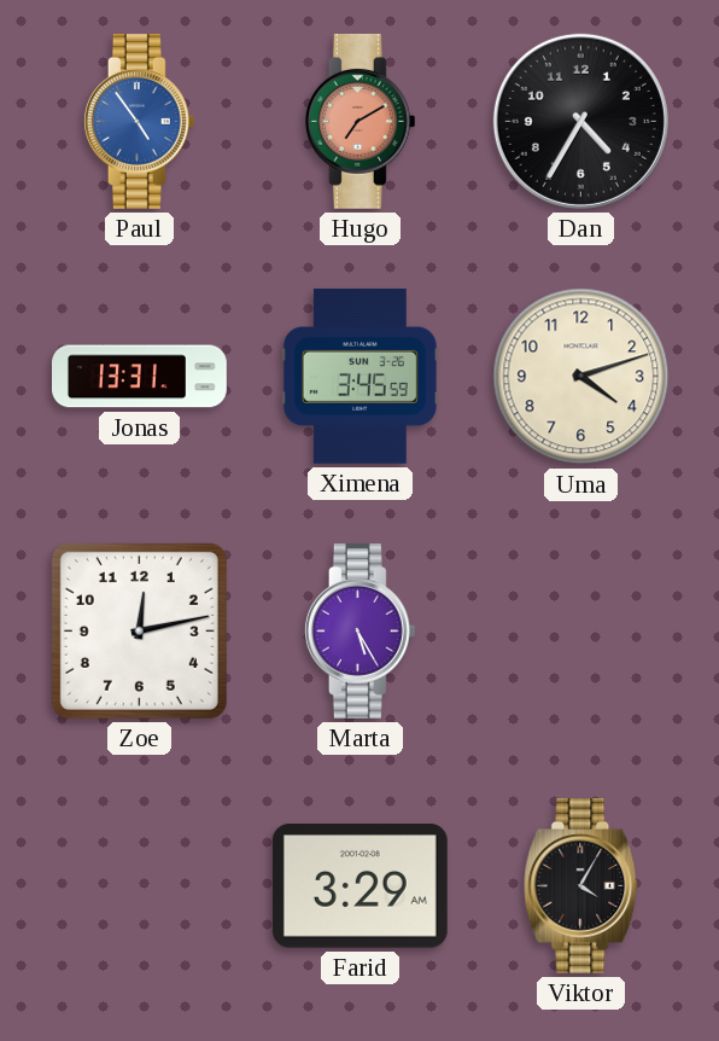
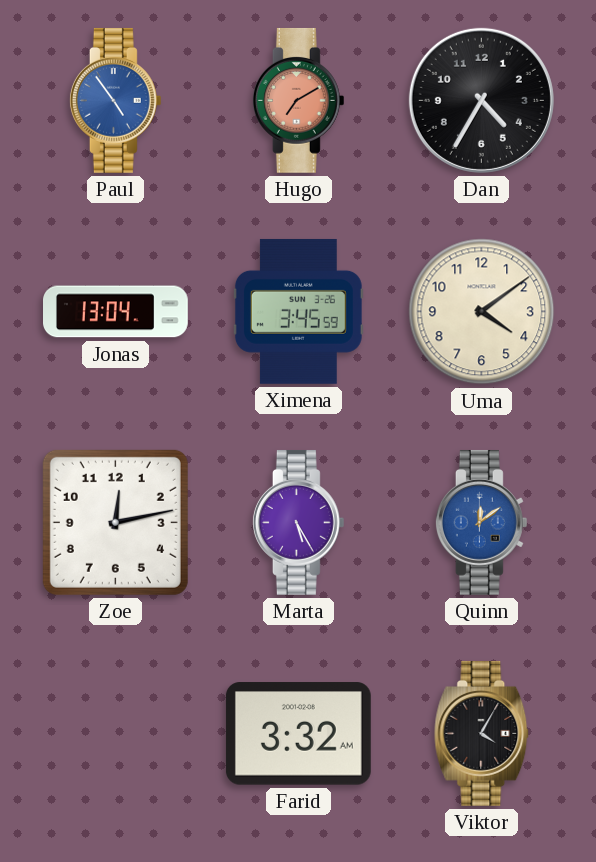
Jonas: 13:31 -> 13:04
Uma: 4:12 -> 4:09
Quinn: none -> 12:09
Farid: 3:29 -> 3:32
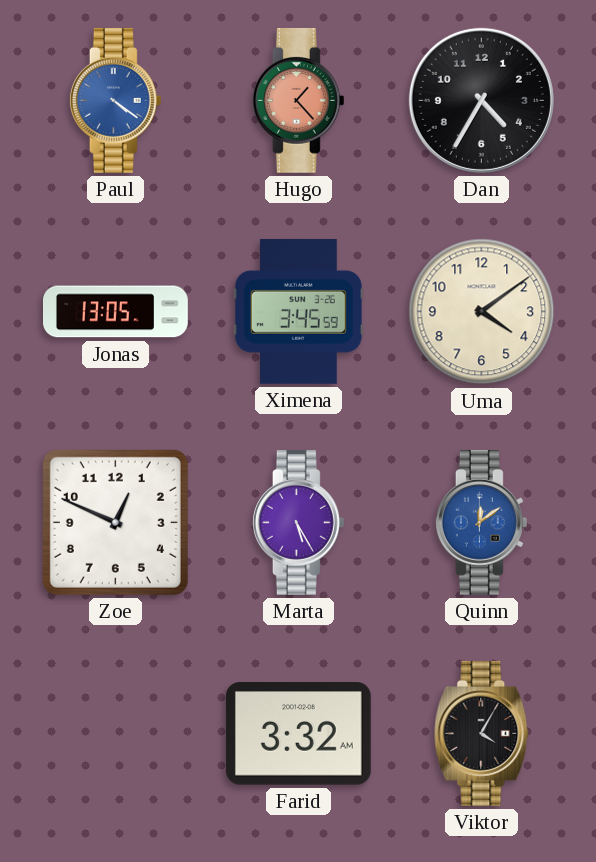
Paul: 4:54 -> 4:21
Hugo: 7:10 -> 1:23
Jonas: 13:04 -> 13:05
Zoe: 12:13 -> 12:49
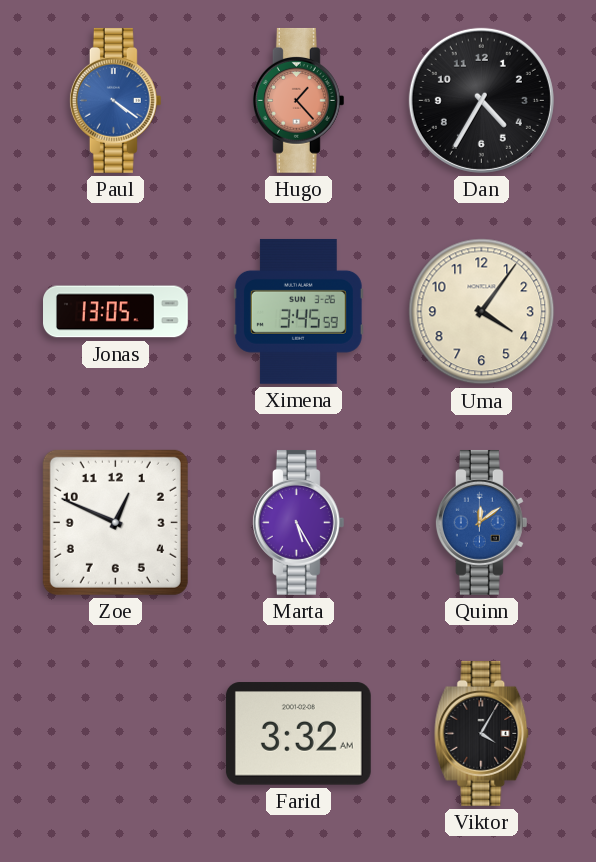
Uma: 4:09 -> 4:06
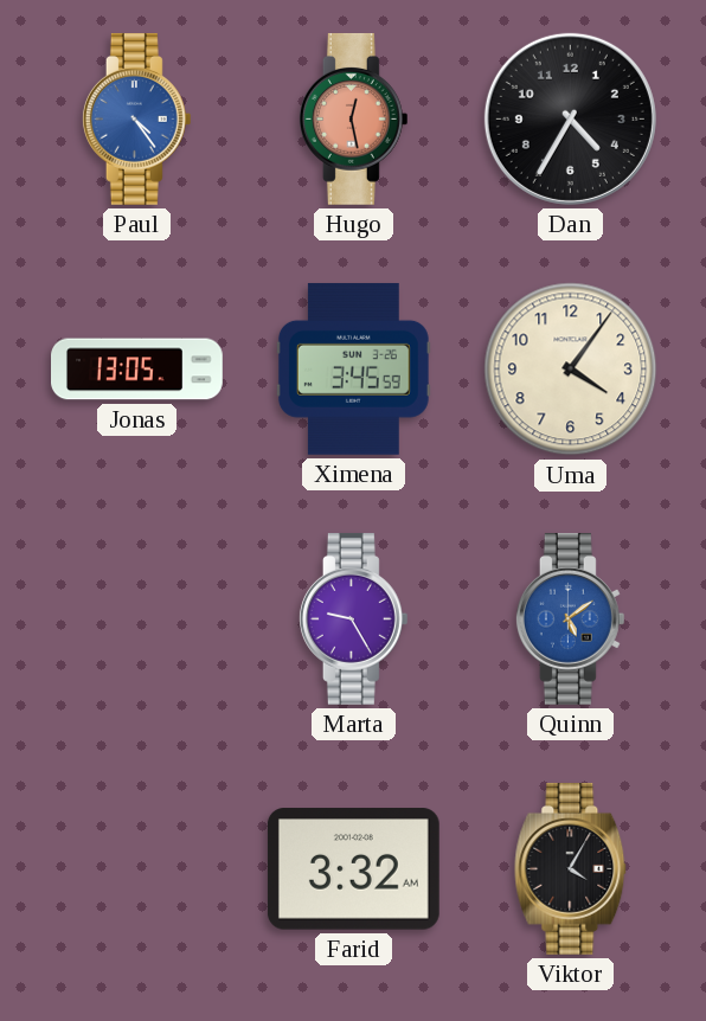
Paul: 4:21 -> 4:24
Hugo: 1:23 -> 12:28
Zoe: 12:49 -> none
Marta: 5:25 -> 9:25
Quinn: 12:09 -> 5:09
